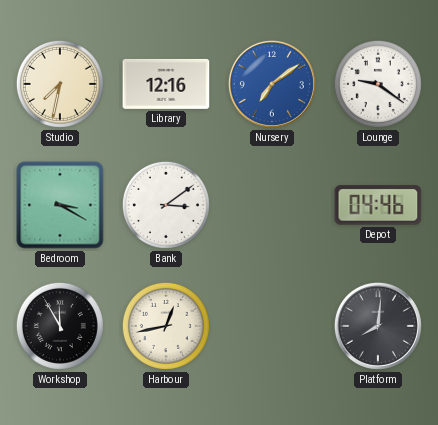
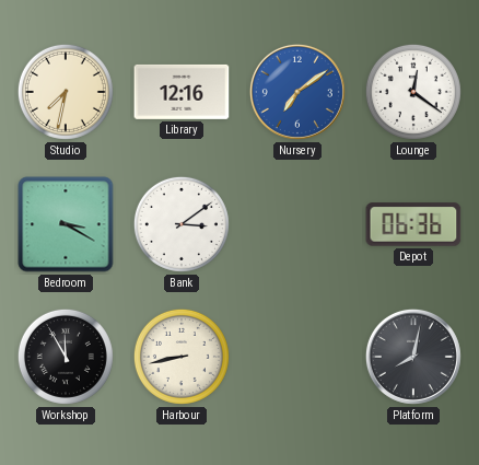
Lounge: 9:21 -> 12:21
Depot: 04:46 -> 06:36
Harbour: 12:43 -> 8:43
Platform: 8:01 -> 8:02
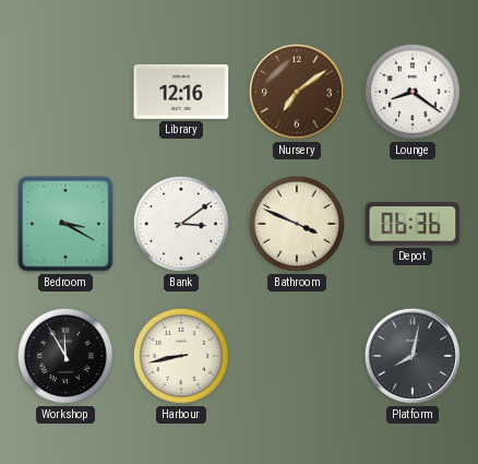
Studio: 7:32 -> none
Nursery dial: blue -> brown
Lounge: 12:21 -> 8:21
Bathroom: none -> 3:49
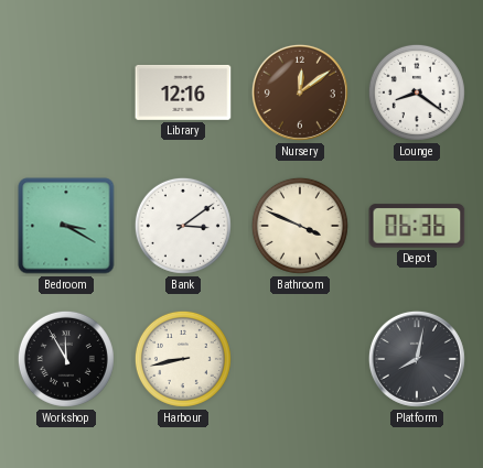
Nursery: 7:09 -> 12:09
